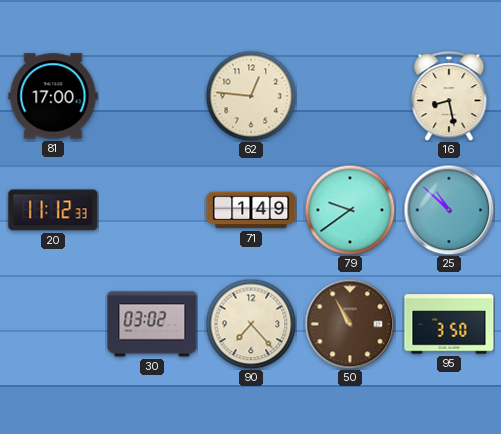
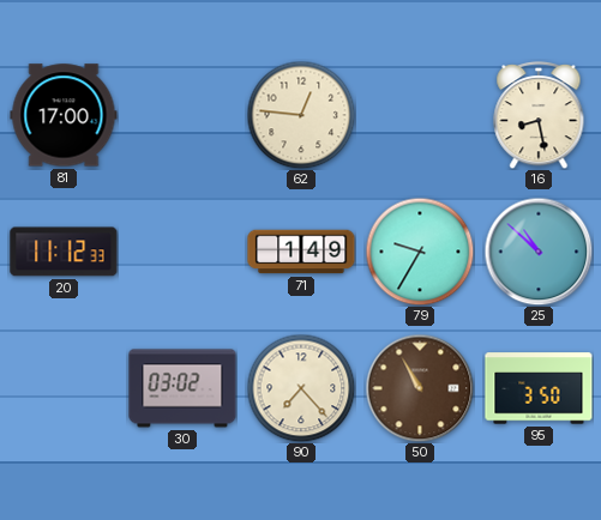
79: 9:39 -> 9:35
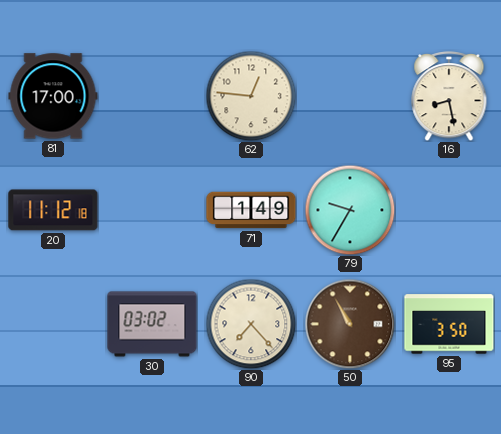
20: 11:12:33 -> 11:12:18
25: 10:52 -> none
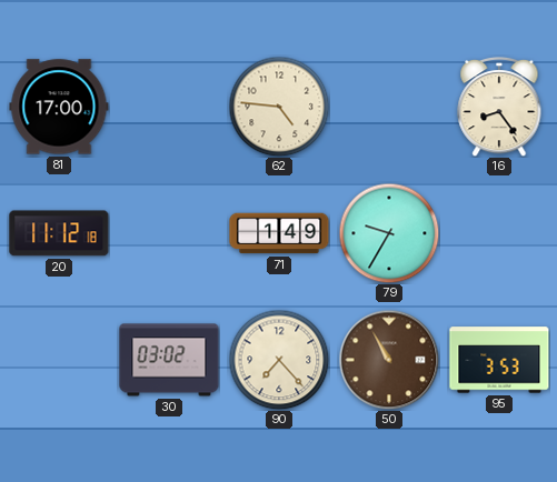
62: 12:46 -> 4:46
16: 8:28 -> 8:24
95: 3:50 -> 3:53
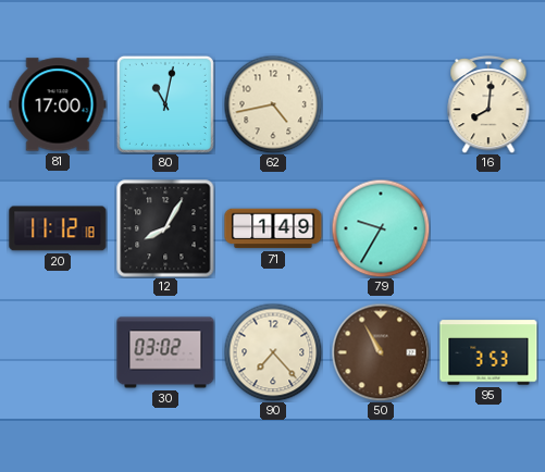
80: none -> 11:02
62: 4:46 -> 4:43
16: 8:24 -> 8:01
12: none -> 8:05
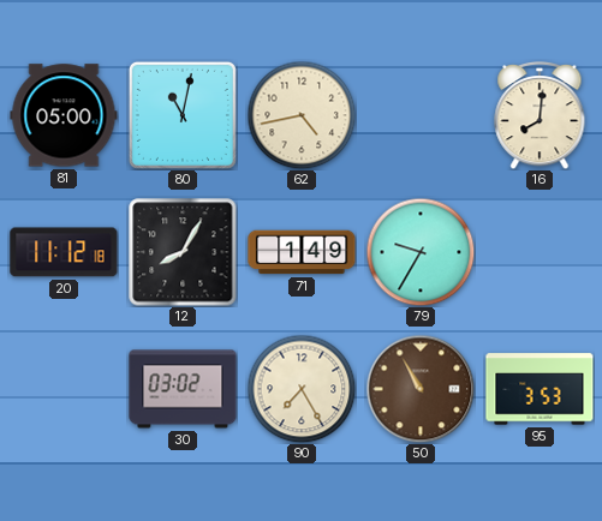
81: 17:00 -> 05:00
90: 7:23 -> 7:25
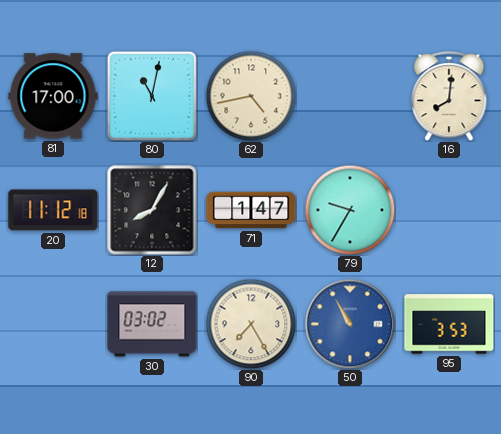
81: 05:00 -> 17:00
71: 1:49 -> 1:47
50 dial: brown -> blue
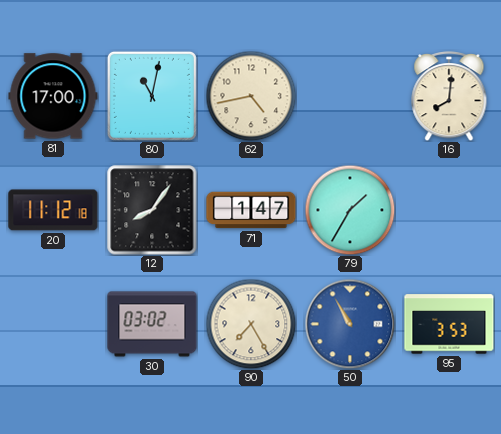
12: 8:05 -> 8:06
79: 9:35 -> 1:35
